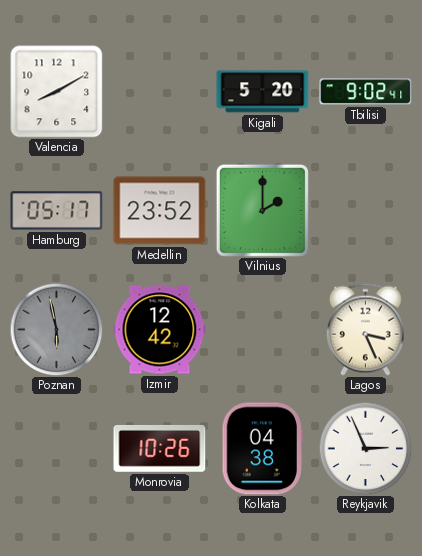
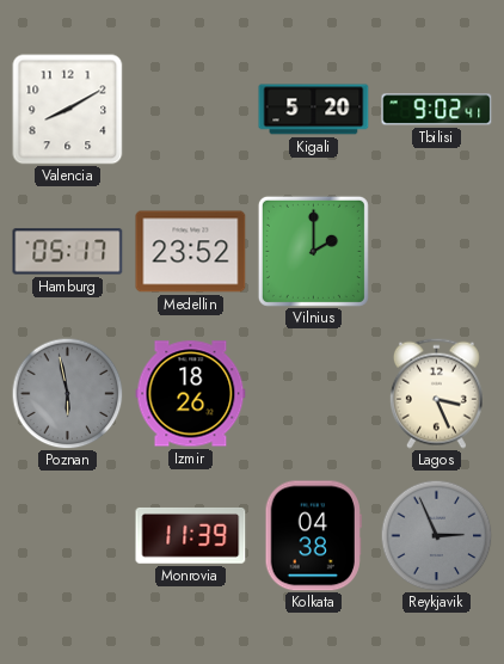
Izmir: 12:42 -> 18:26
Monrovia: 10:26 -> 11:39
Reykjavik dial: white -> grey
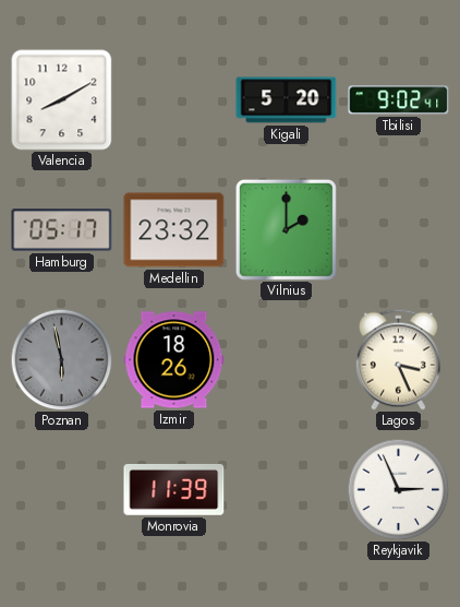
Medellin: 23:52 -> 23:32
Kolkata: 04:38 -> none
Reykjavik dial: grey -> white
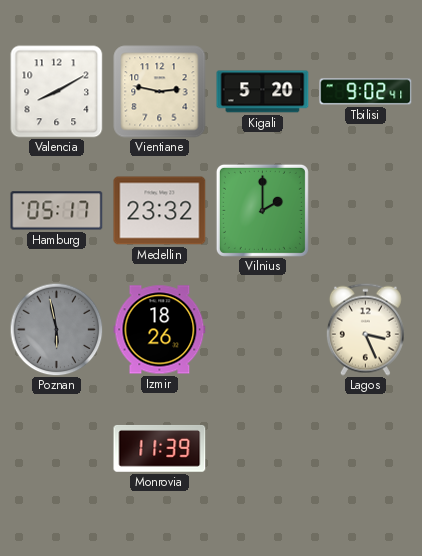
Vientiane: none -> 2:47
Reykjavik: 2:56 -> none
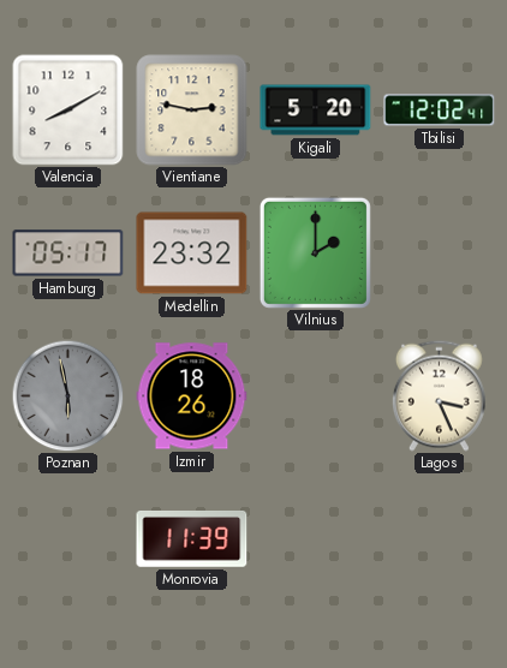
Tbilisi: 9:02 -> 12:02
